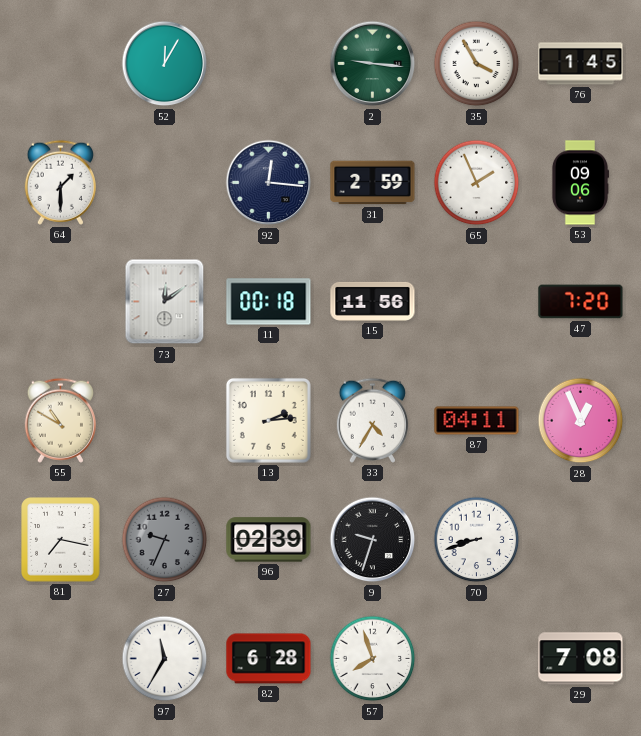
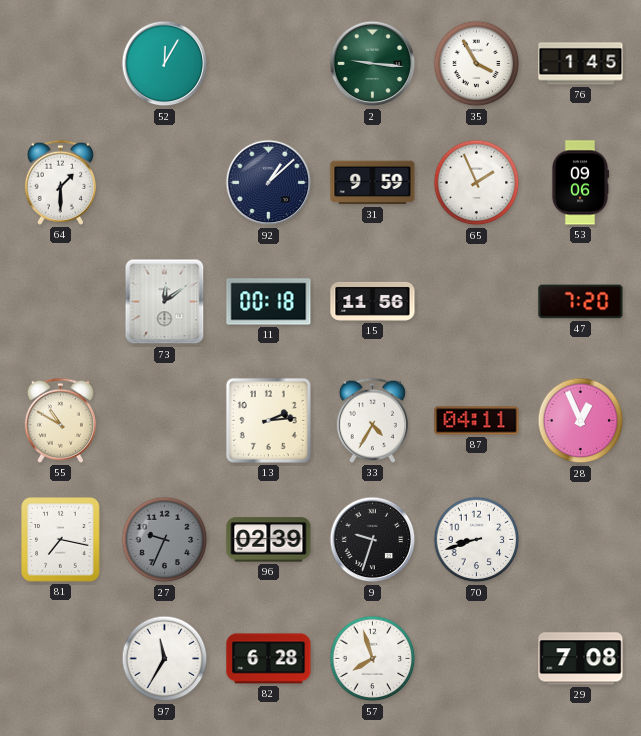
92: 12:16 -> 1:08
31: 2:59 -> 9:59
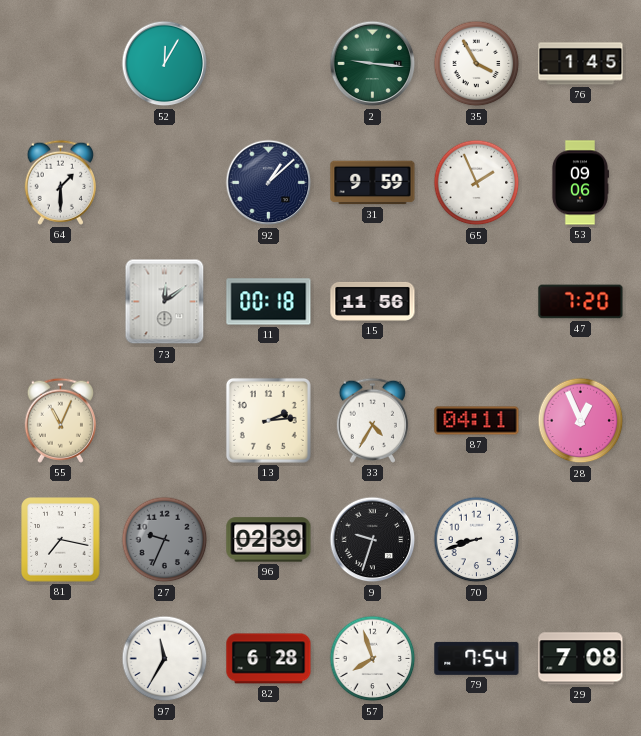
55: 10:50 -> 11:04
79: none -> 7:54
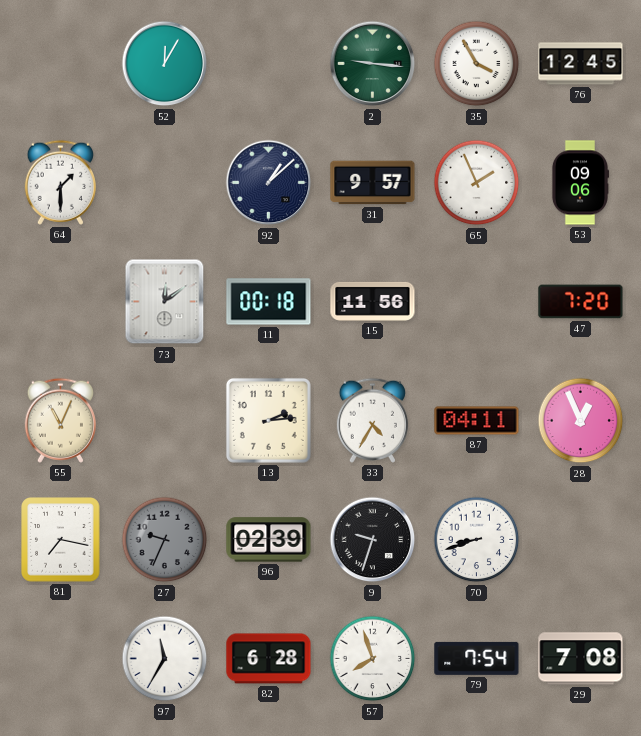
76: 1:45 -> 12:45
31: 9:59 -> 9:57
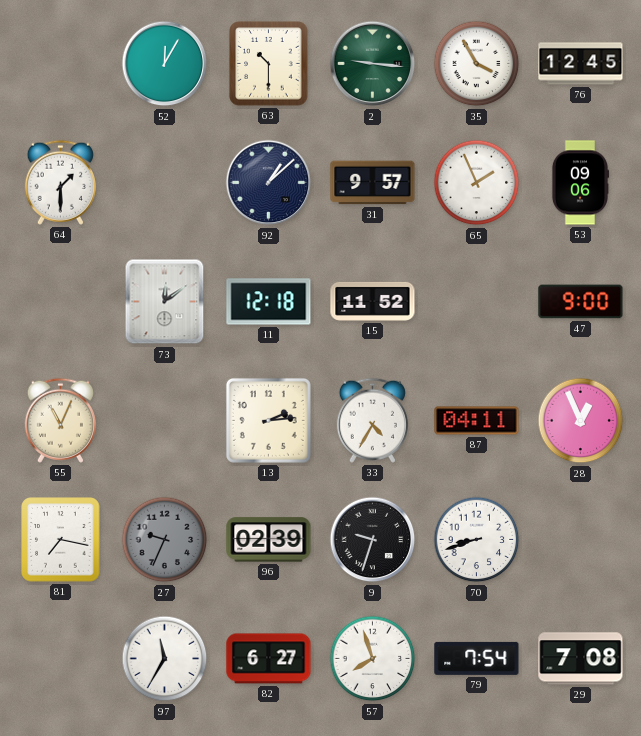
63: none -> 10:30
11: 00:18 -> 12:18
15: 11:56 -> 11:52
47: 7:20 -> 9:00
82: 6:28 -> 6:27
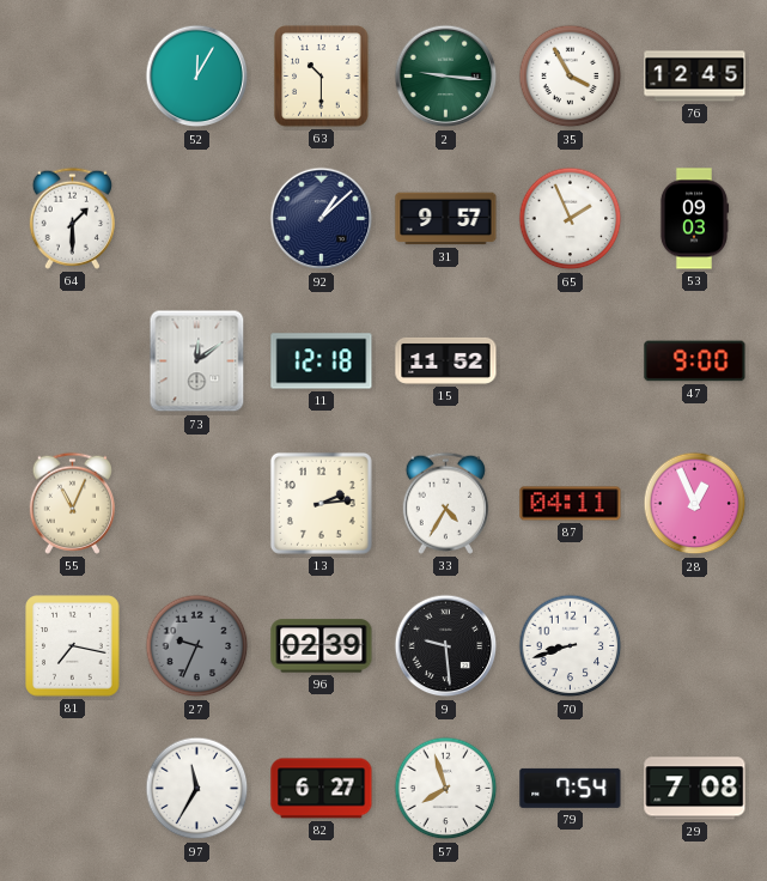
53: 09:06 -> 09:03
9: 9:33 -> 9:29
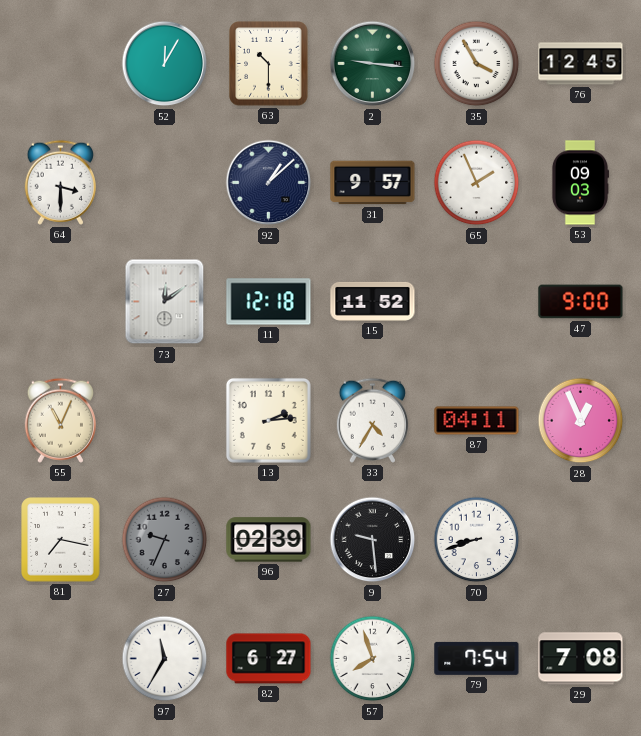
64: 1:30 -> 3:30
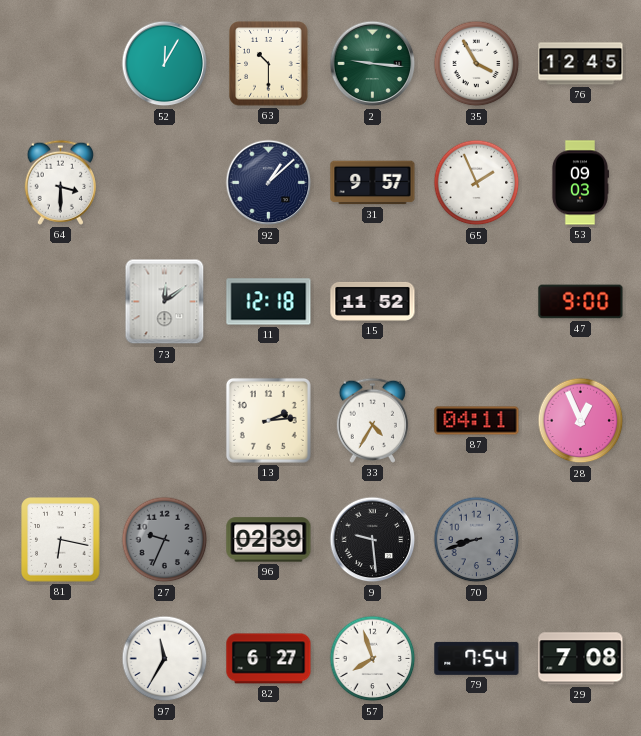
55: 11:04 -> none
81: 7:17 -> 6:17
70 dial: white -> grey
